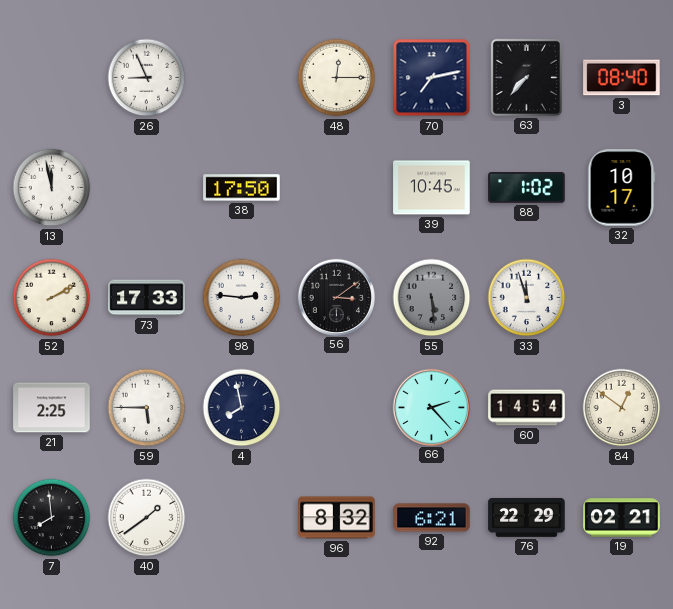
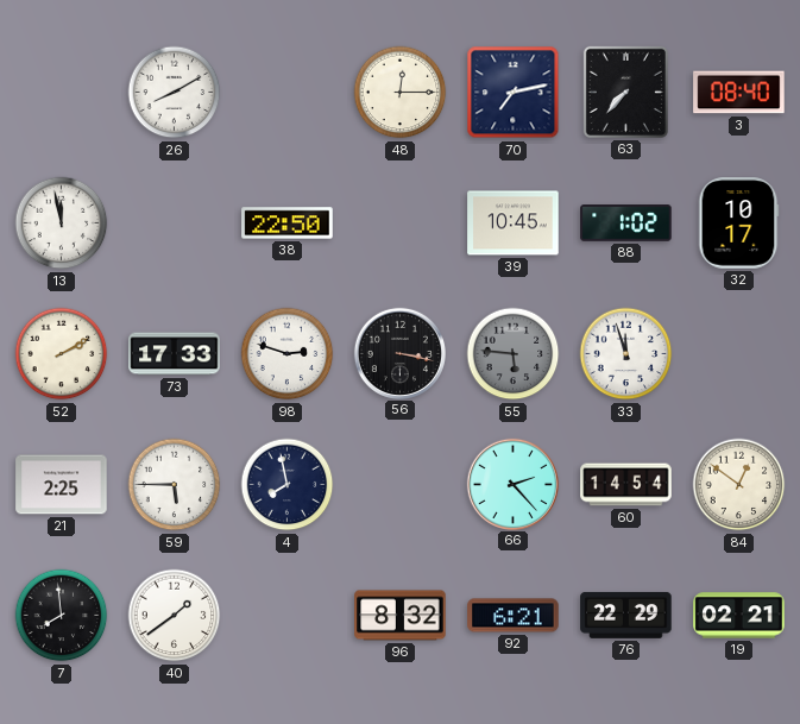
26: 8:56 -> 8:10
38: 17:50 -> 22:50
98: 2:46 -> 2:48
56: 3:09 -> 3:17
55: 5:29 -> 5:46
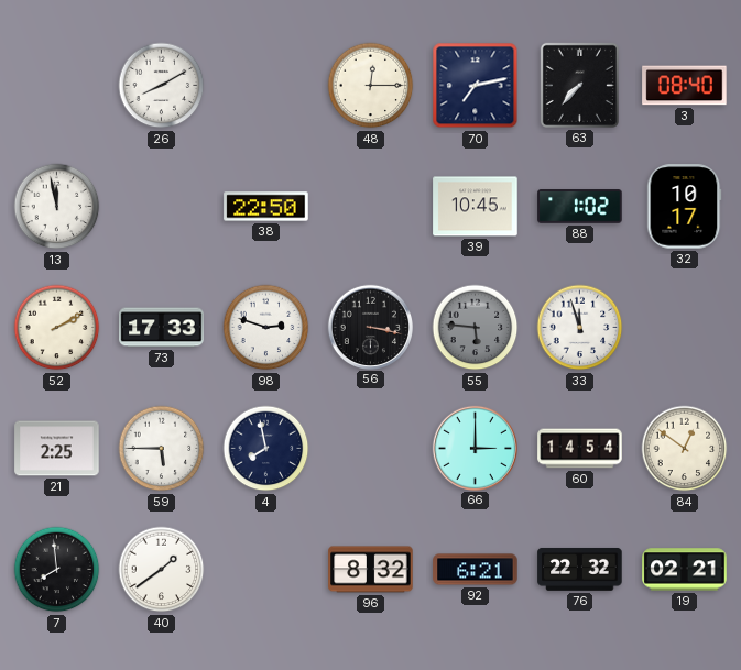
66: 2:23 -> 3:00
76: 22:29 -> 22:32
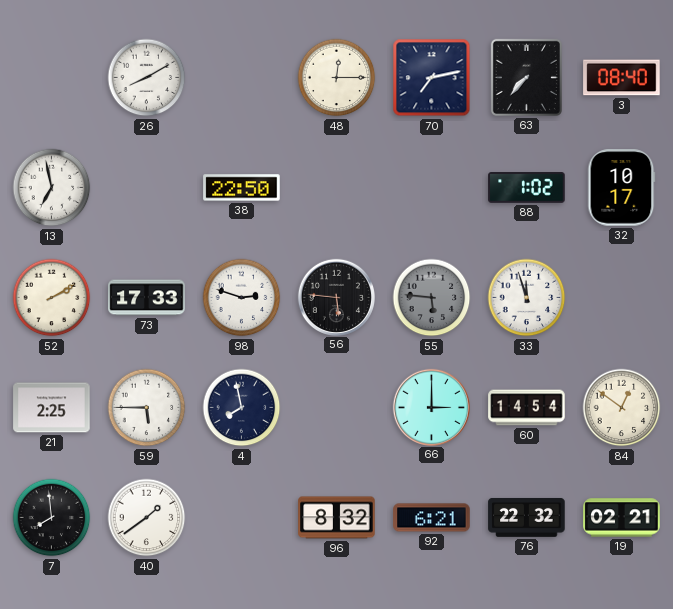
13: 11:58 -> 6:58
39: 10:45 -> none
56: 3:17 -> 5:46
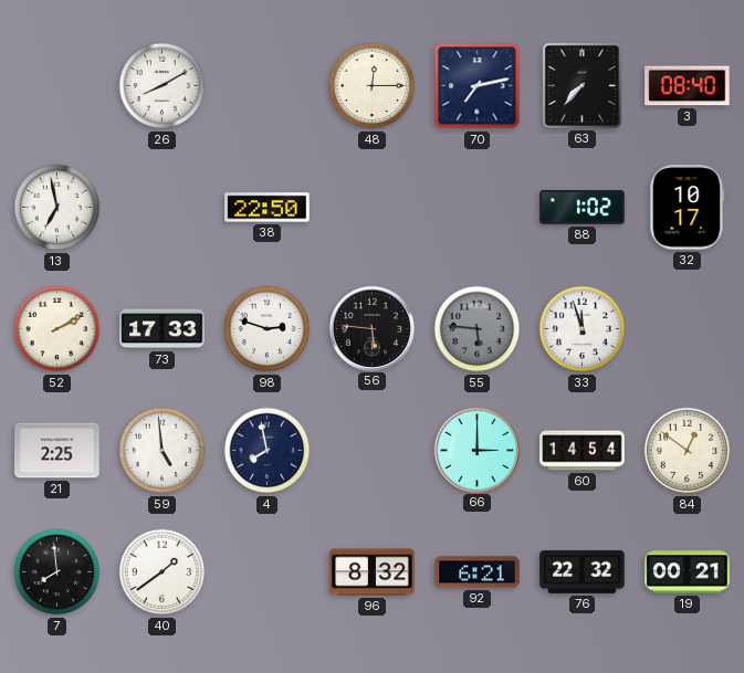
59: 5:45 -> 4:59
19: 02:21 -> 00:21
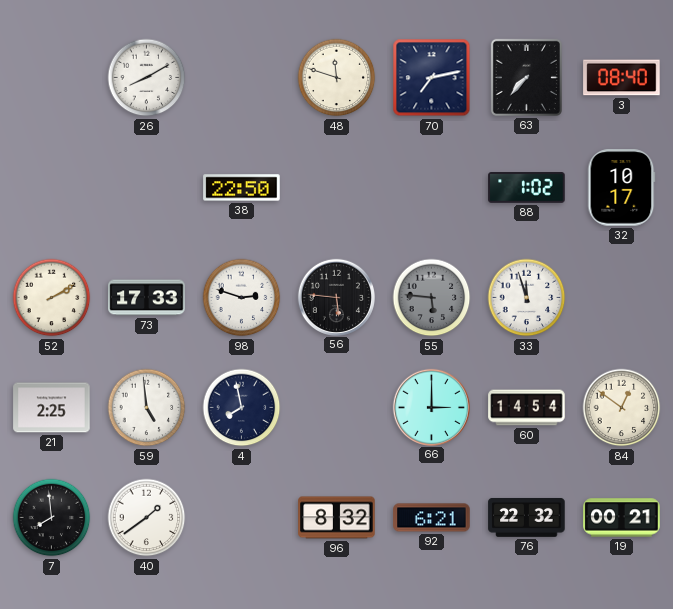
48: 12:15 -> 11:48
13: 6:58 -> none
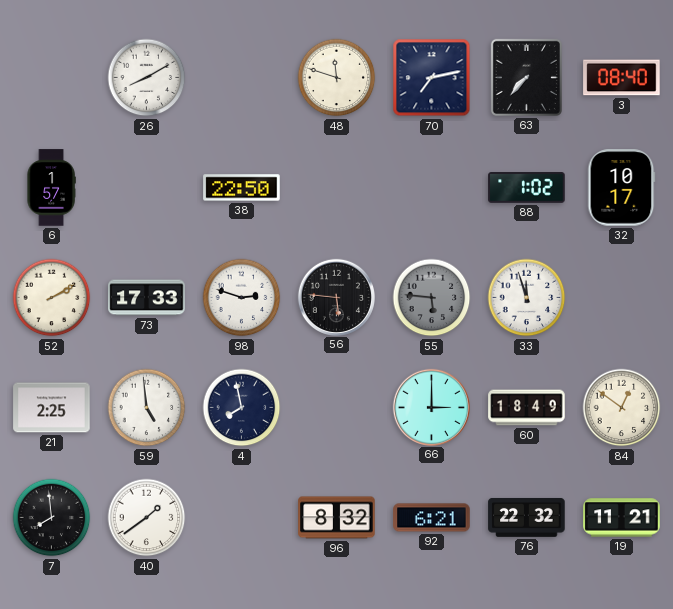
6: none -> 1:57
60: 14:54 -> 18:49
19: 00:21 -> 11:21
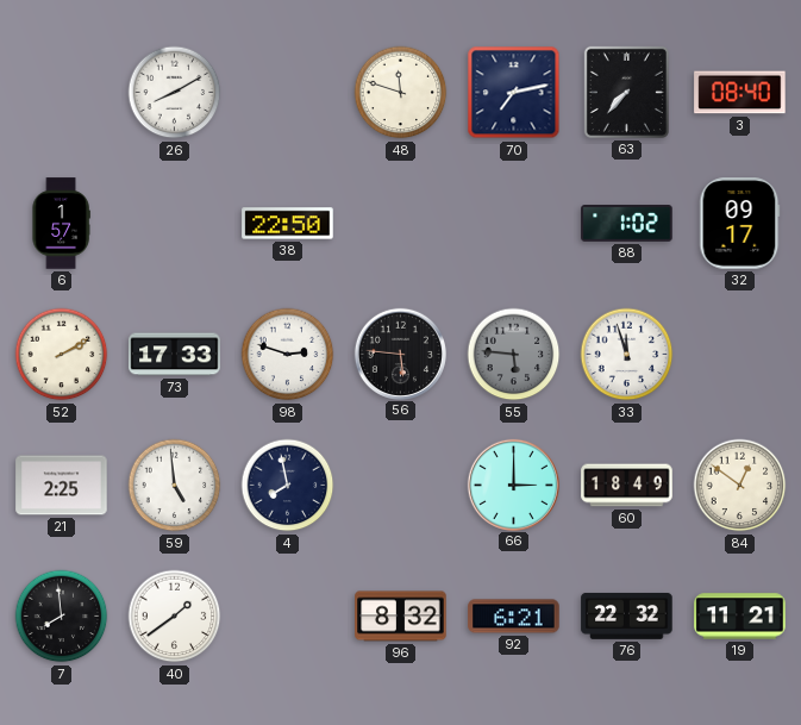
32: 10:17 -> 09:17
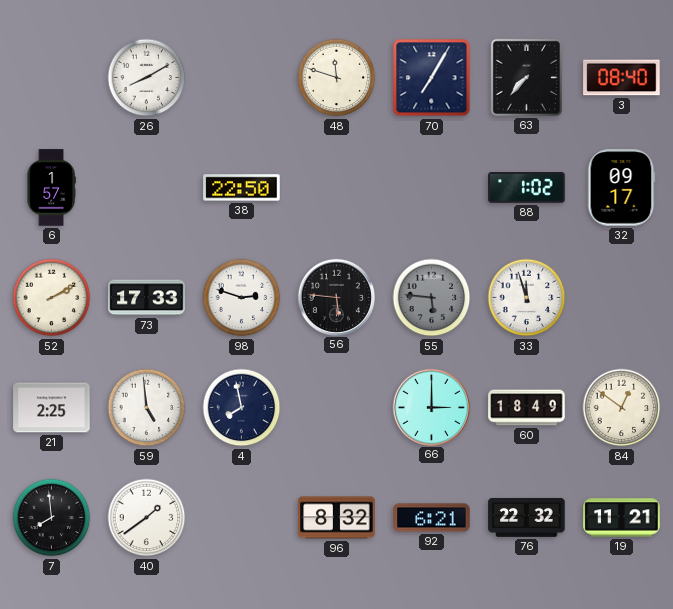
70: 7:13 -> 7:05
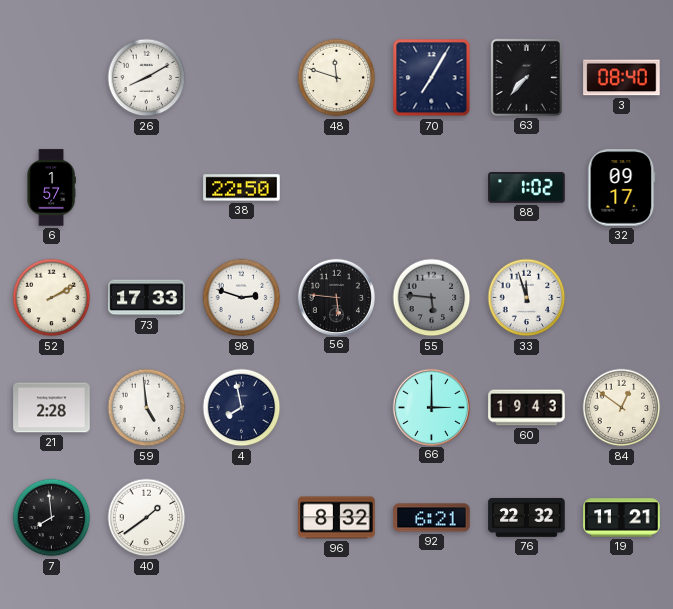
21: 2:25 -> 2:28
60: 18:49 -> 19:43
